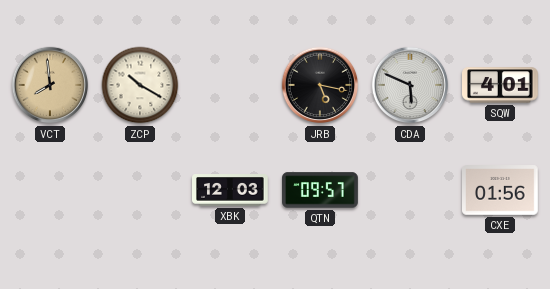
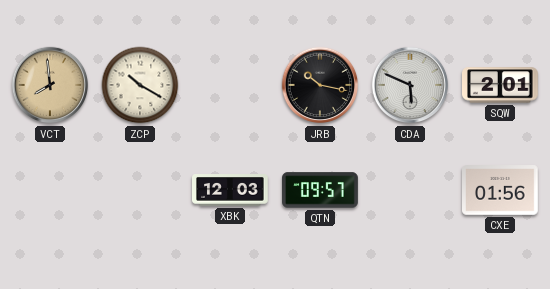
JRB: 5:17 -> 10:17
SQW: 4:01 -> 2:01
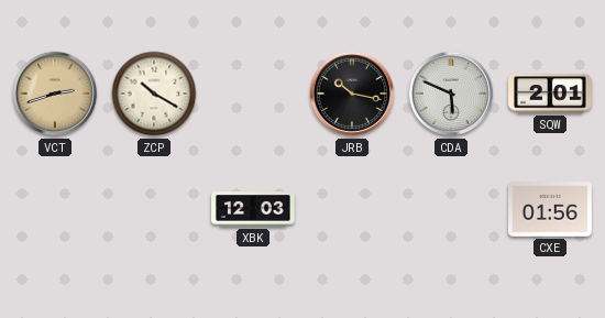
VCT: 7:59 -> 2:42
QTN: 09:57 -> none
